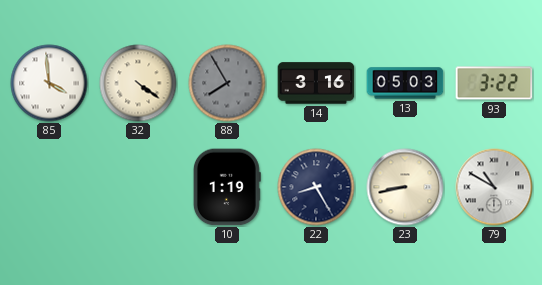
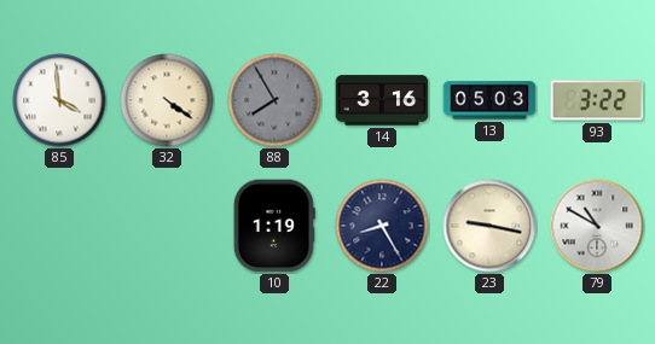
23: 8:43 -> 9:17
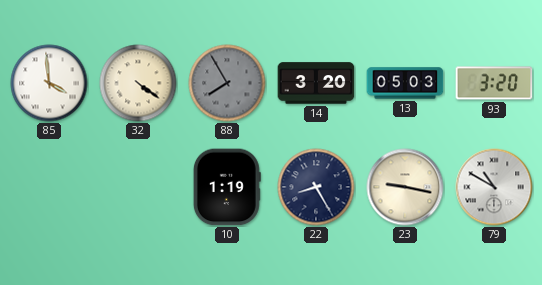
14: 3:16 -> 3:20
93: 3:22 -> 3:20
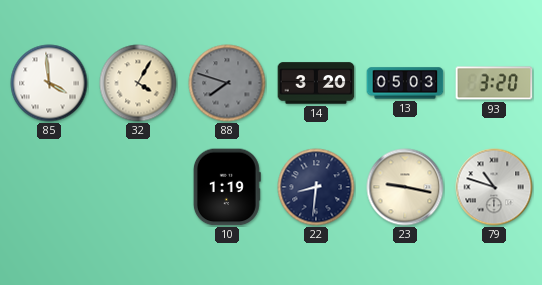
32: 4:21 -> 4:05
88: 7:55 -> 7:48
22: 8:25 -> 8:31
79: 10:50 -> 10:48
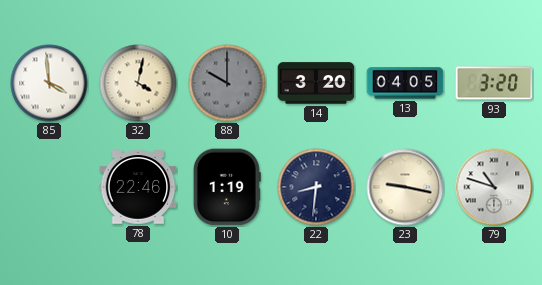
32: 4:05 -> 4:02
88: 7:48 -> 10:00
13: 05:03 -> 04:05
78: none -> 22:46
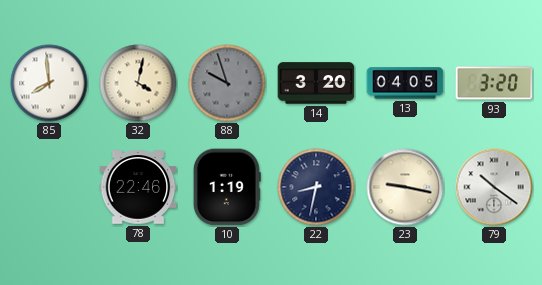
85: 3:59 -> 7:59
88: 10:00 -> 9:57
22: 8:31 -> 8:32
79: 10:48 -> 10:21
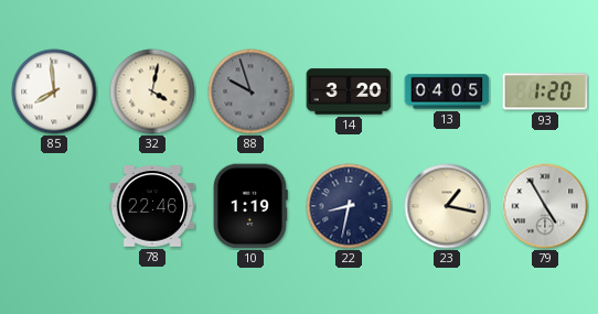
93: 3:20 -> 1:20
23: 9:17 -> 1:17
79: 10:21 -> 4:55
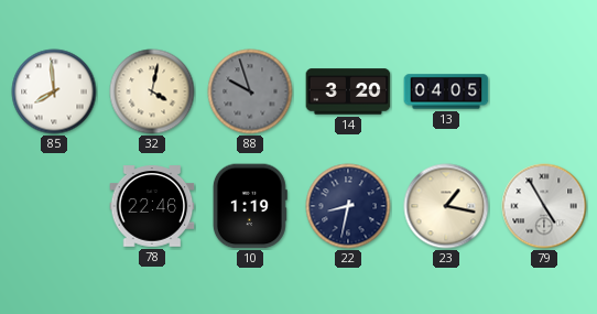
93: 1:20 -> none
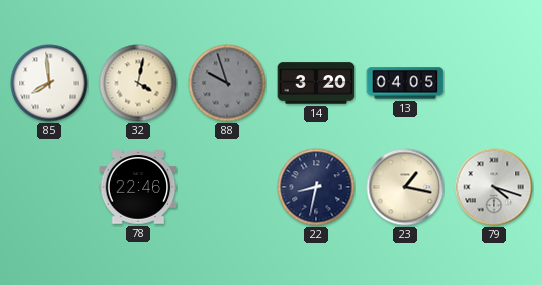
10: 1:19 -> none
79: 4:55 -> 4:18
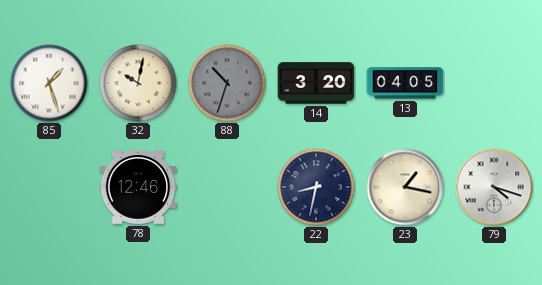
85: 7:59 -> 1:27
32: 4:02 -> 10:02
88: 9:57 -> 10:33
78: 22:46 -> 12:46
